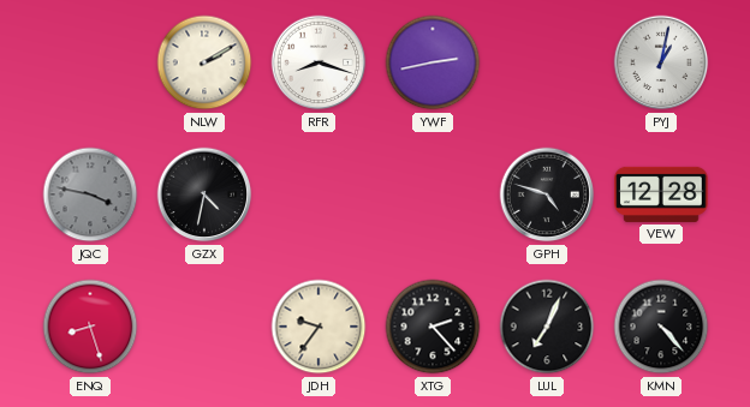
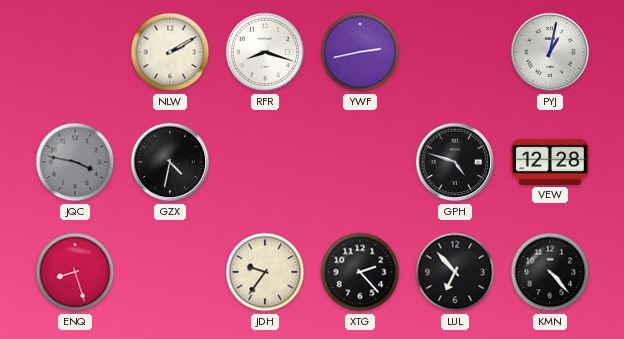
LUL: 7:04 -> 6:53
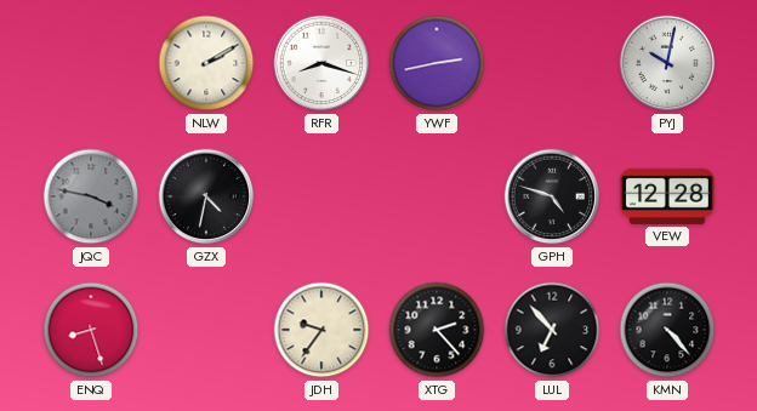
PYJ: 1:02 -> 10:02
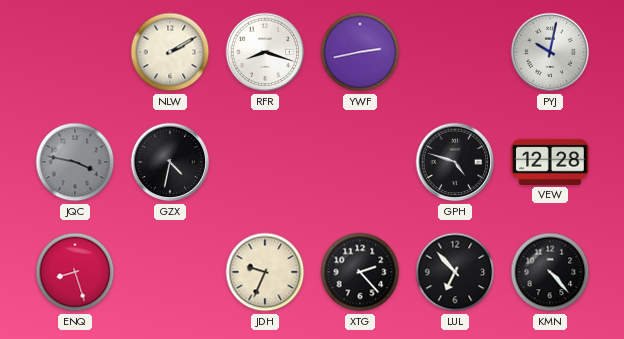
JDH: 9:36 -> 9:34
